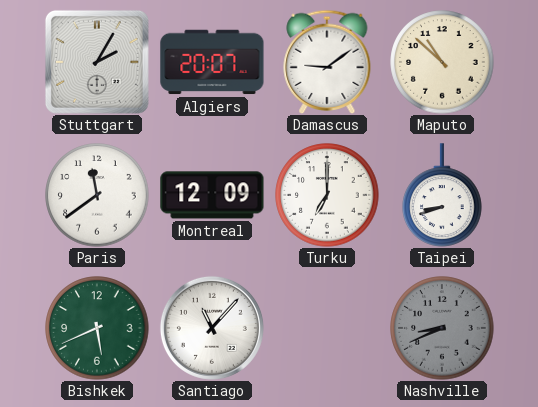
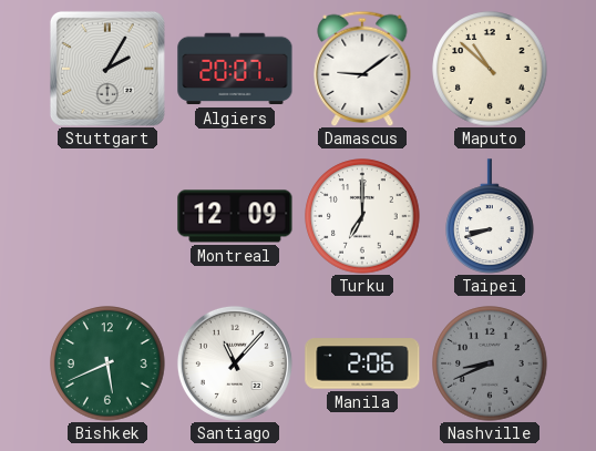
Paris: 11:39 -> none
Manila: none -> 2:06
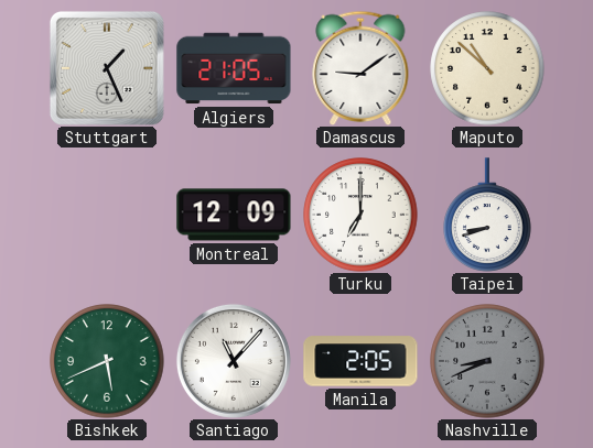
Stuttgart: 2:05 -> 1:26
Algiers: 20:07 -> 21:05
Manila: 2:06 -> 2:05
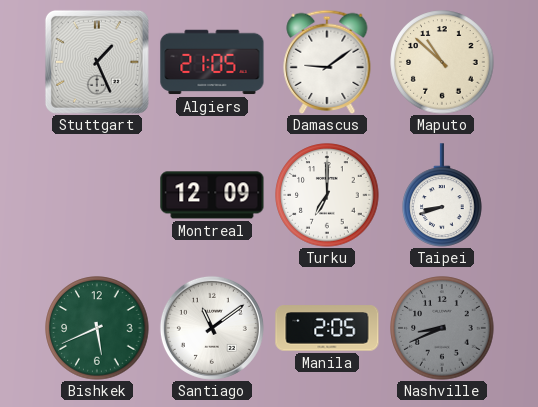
Santiago: 11:07 -> 11:09
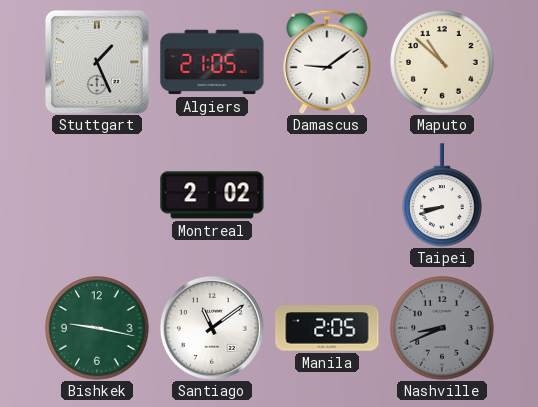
Montreal: 12:09 -> 2:02
Turku: 7:00 -> none
Bishkek: 5:41 -> 9:17
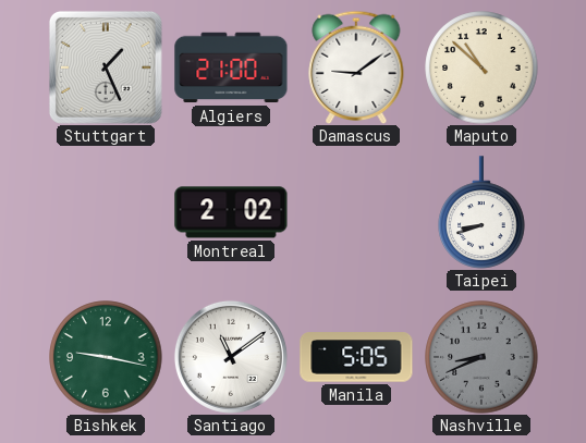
Algiers: 21:05 -> 21:00
Manila: 2:05 -> 5:05
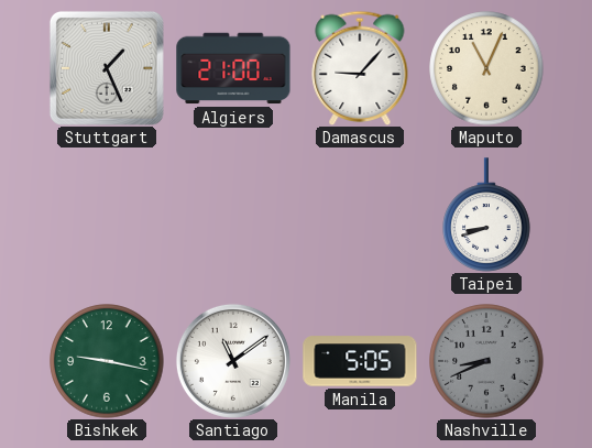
Damascus: 9:09 -> 9:07
Maputo: 10:52 -> 11:04
Montreal: 2:02 -> none
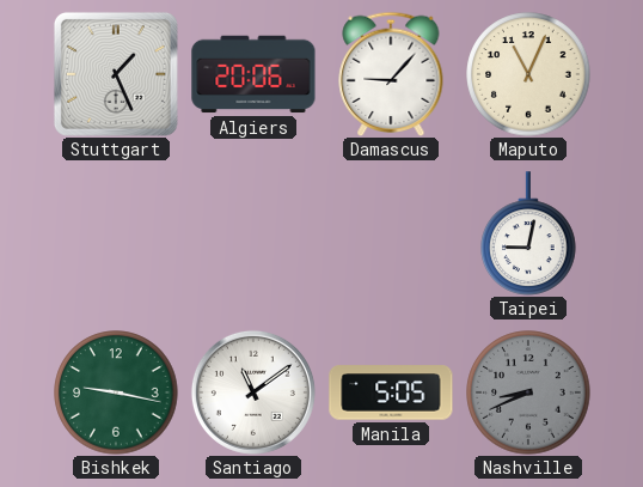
Algiers: 21:00 -> 20:06
Taipei: 8:42 -> 9:02
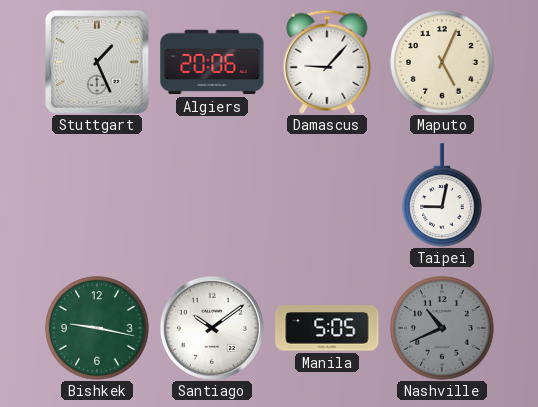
Maputo: 11:04 -> 5:04
Santiago: 11:09 -> 10:09
Nashville: 8:41 -> 10:41
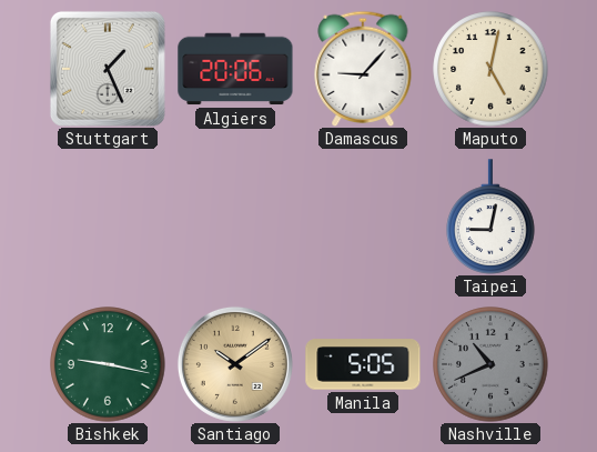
Maputo: 5:04 -> 5:02
Santiago dial: white -> champagne
